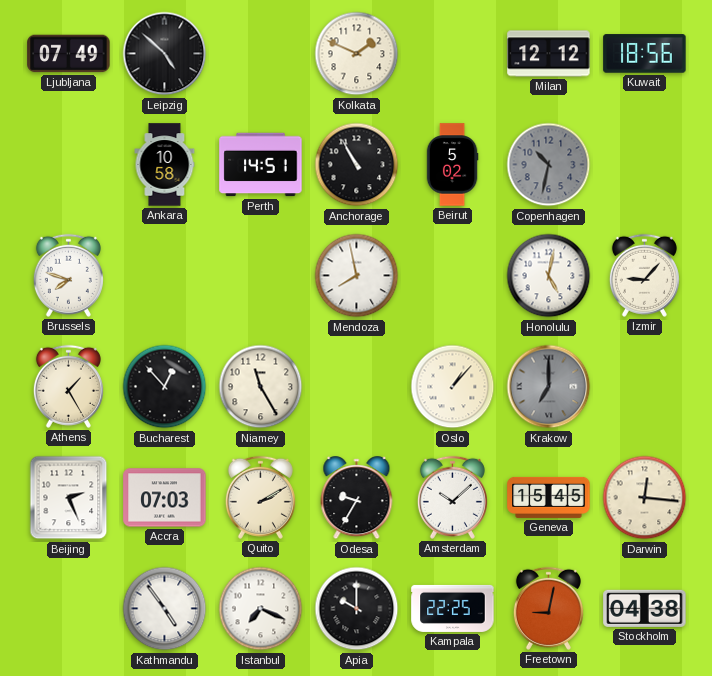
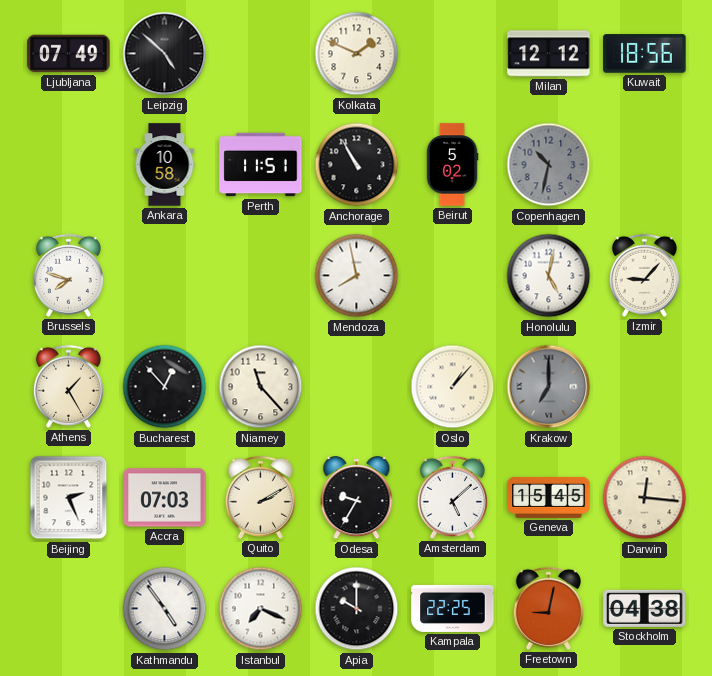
Perth: 14:51 -> 11:51
Niamey: 11:25 -> 11:23
Amsterdam: 10:08 -> 5:08
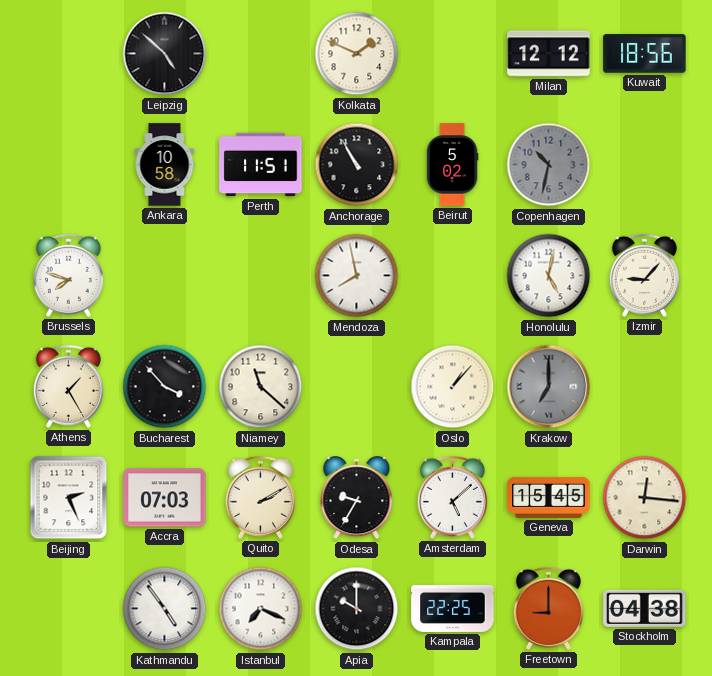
Ljubljana: 07:49 -> none
Bucharest: 12:53 -> 3:53
Niamey: 11:23 -> 11:22
Freetown: 9:02 -> 9:00
